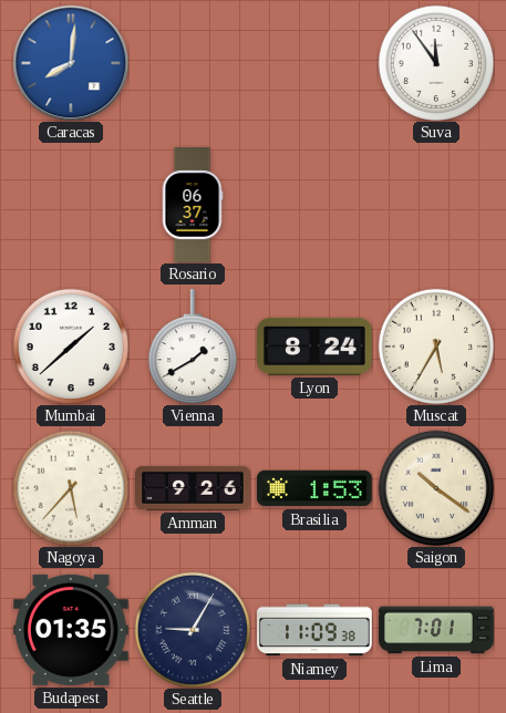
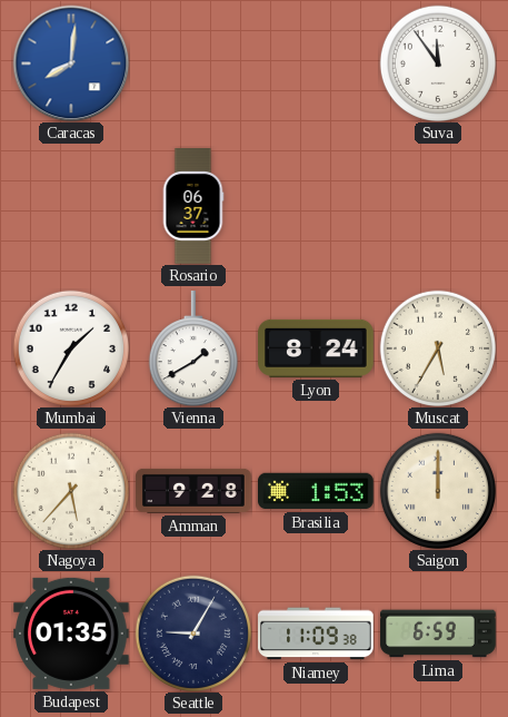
Mumbai: 1:38 -> 1:35
Amman: 9:26 -> 9:28
Saigon: 10:21 -> 12:00
Lima: 7:01 -> 6:59
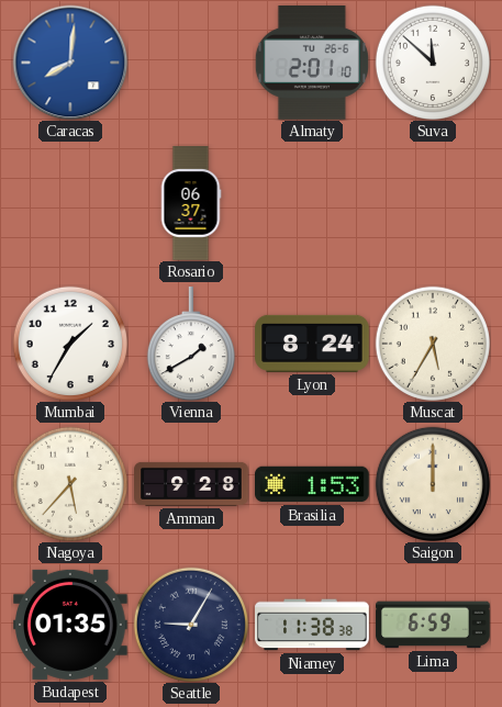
Almaty: none -> 2:01
Suva: 11:54 -> 11:52
Niamey: 11:09 -> 11:38
